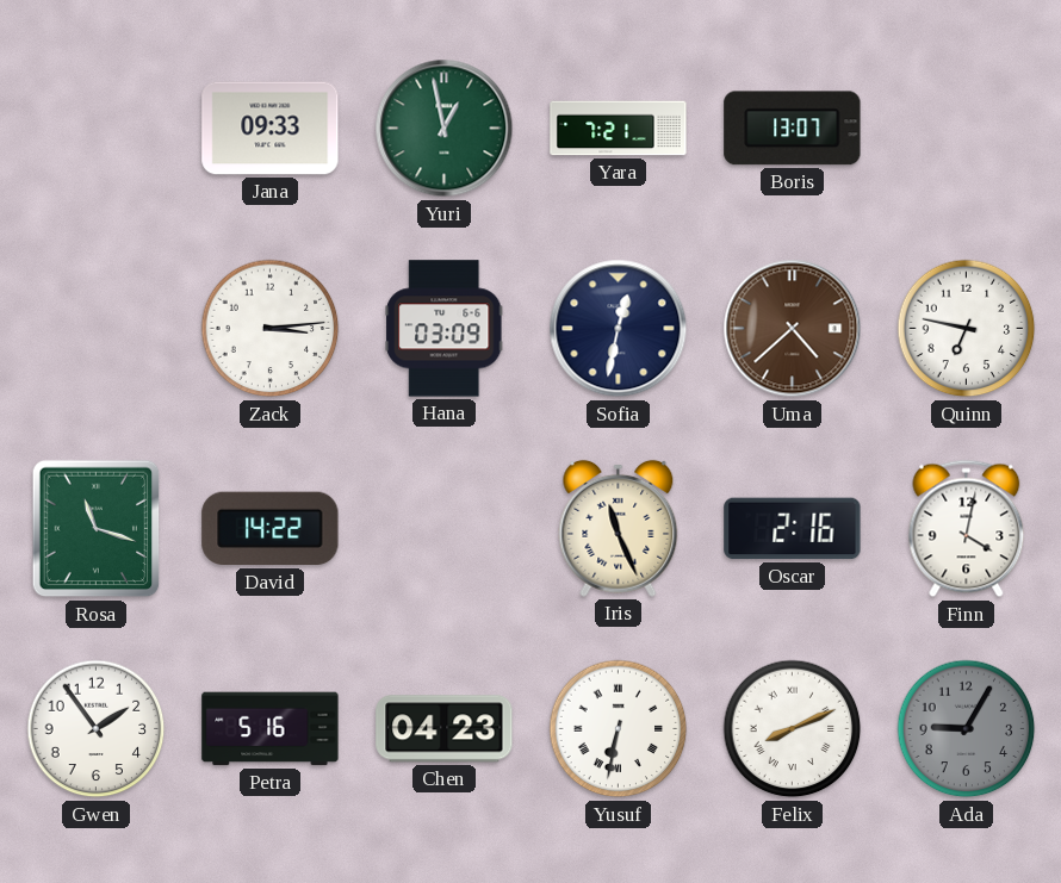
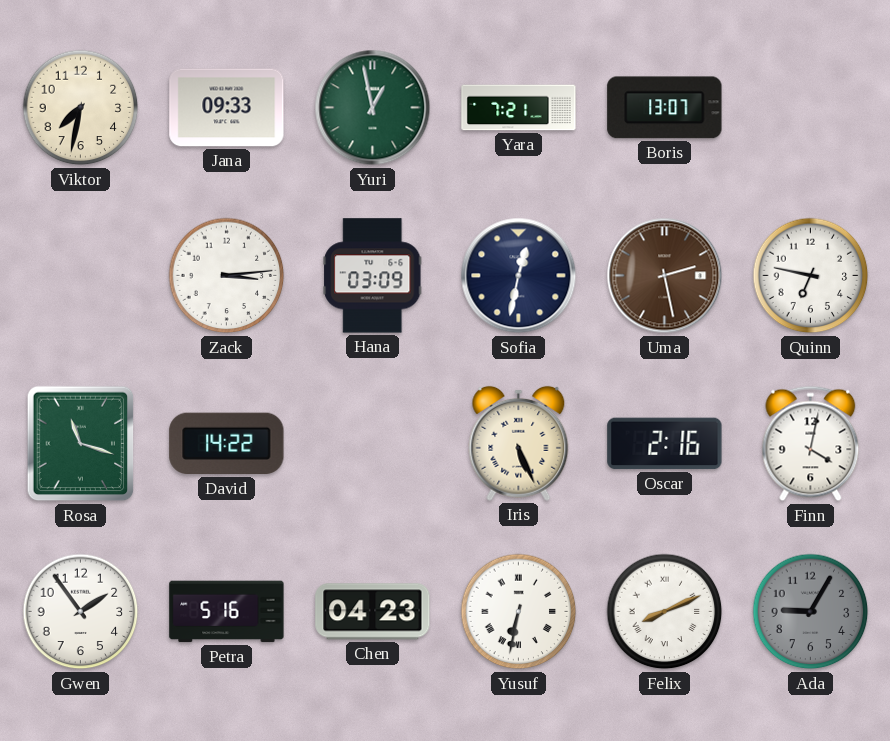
Viktor: none -> 7:32
Uma: 4:38 -> 2:28
Iris: 11:26 -> 5:26
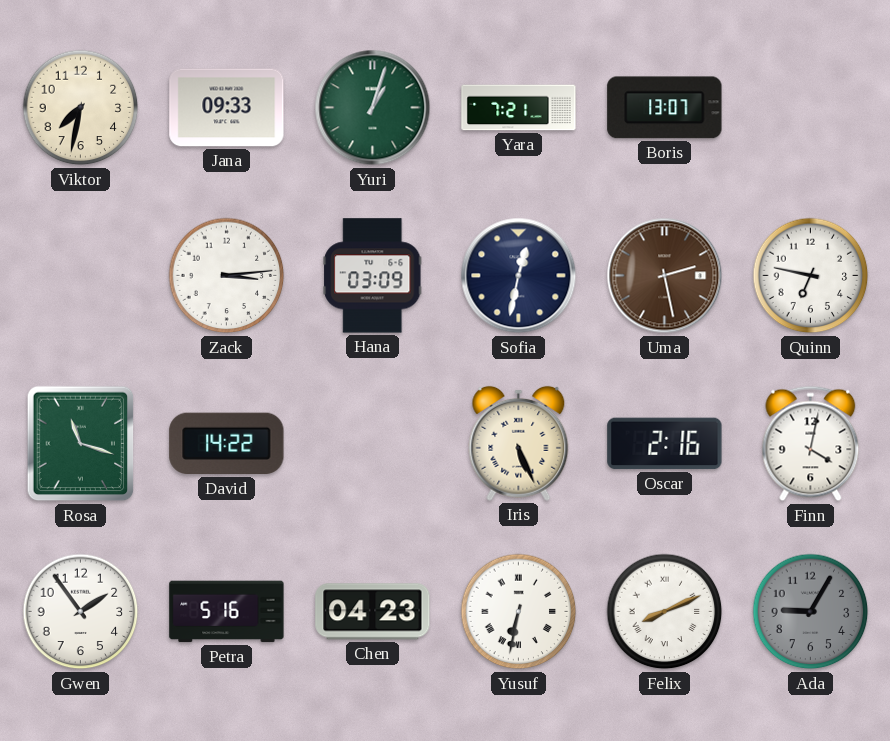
Yuri: 12:58 -> 1:03
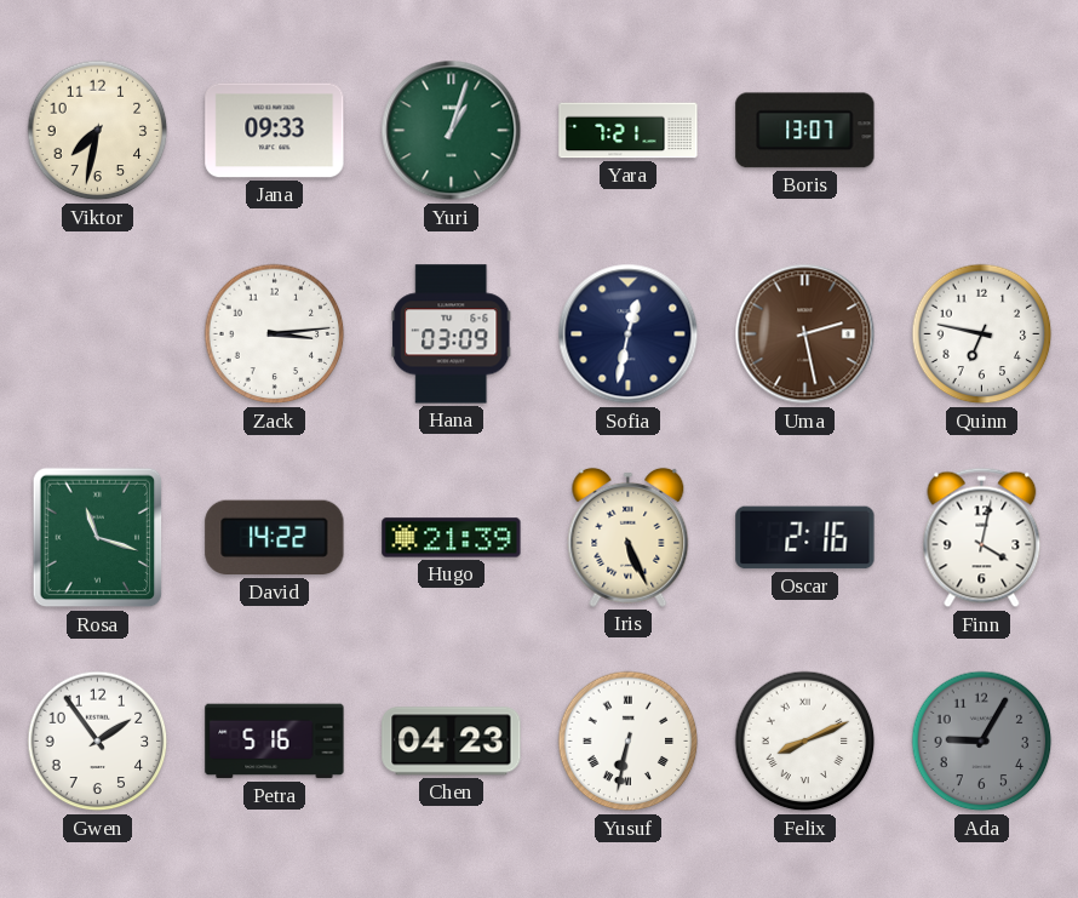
Hugo: none -> 21:39
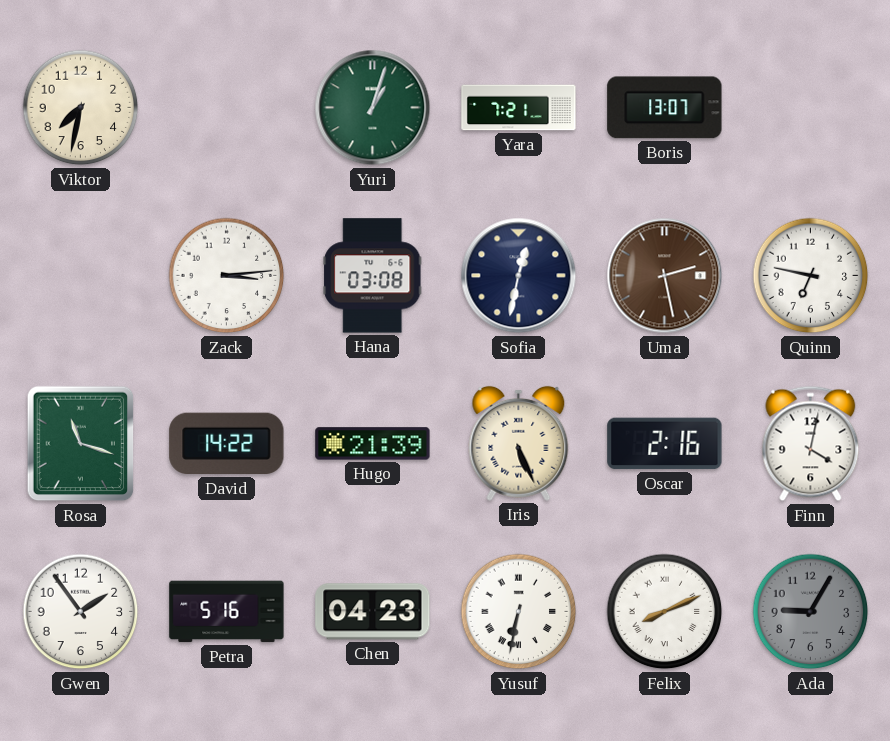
Jana: 09:33 -> none
Hana: 03:09 -> 03:08
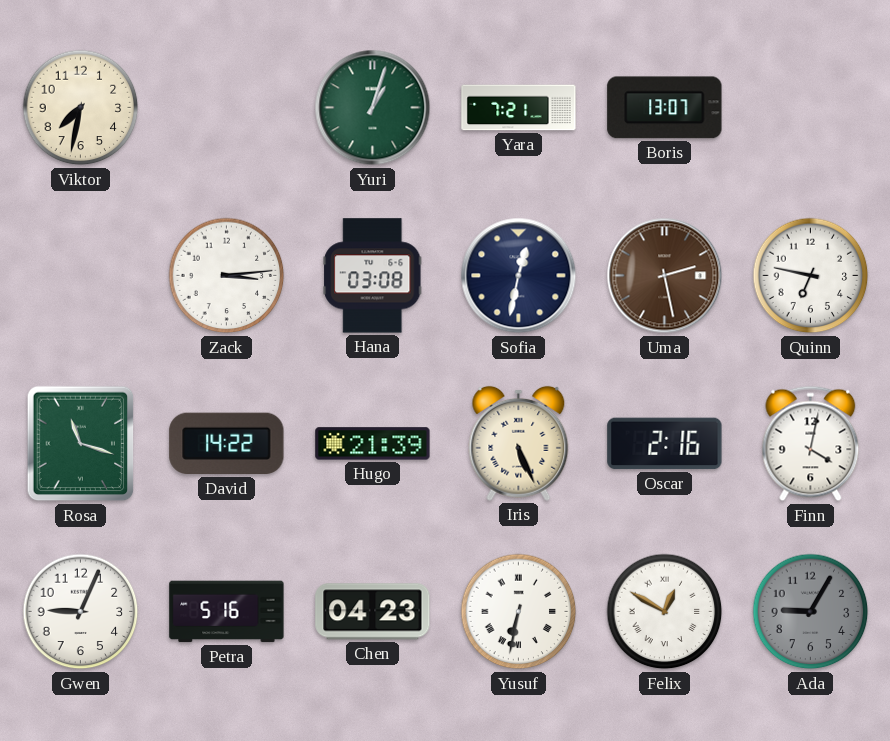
Gwen: 1:54 -> 9:04
Felix: 8:11 -> 12:50
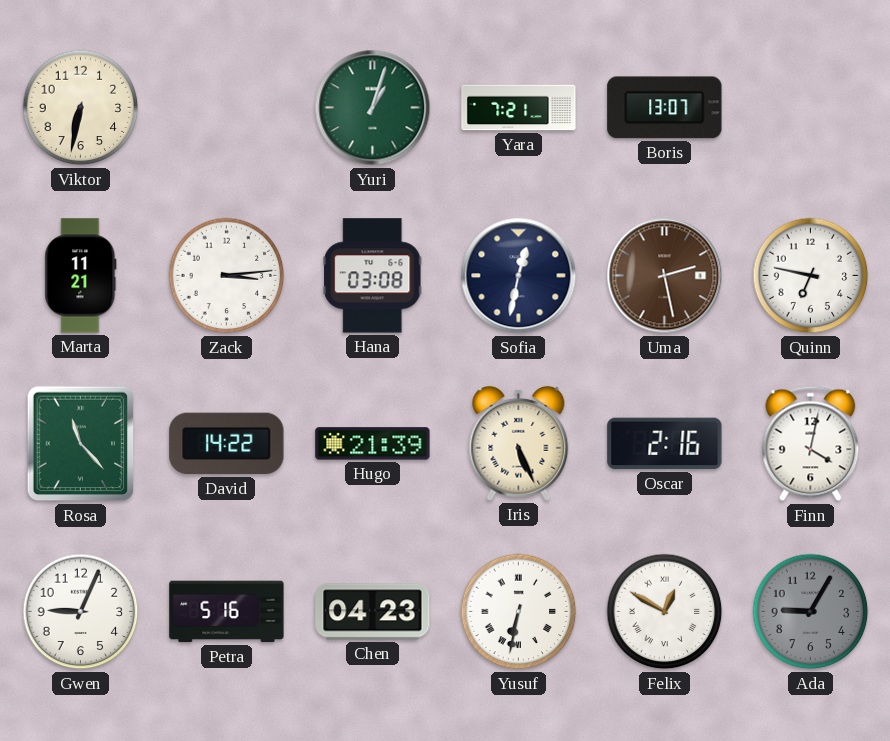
Viktor: 7:32 -> 6:32
Marta: none -> 11:21
Rosa: 11:18 -> 11:23
